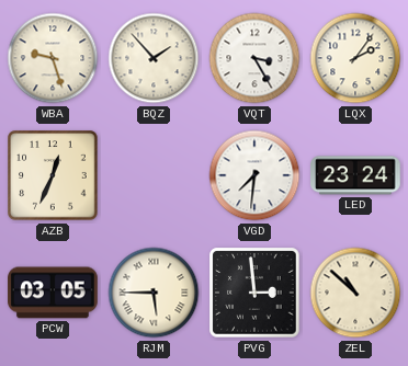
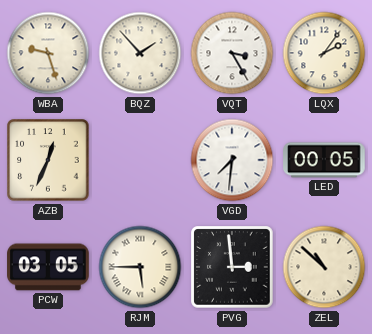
LED: 23:24 -> 00:05
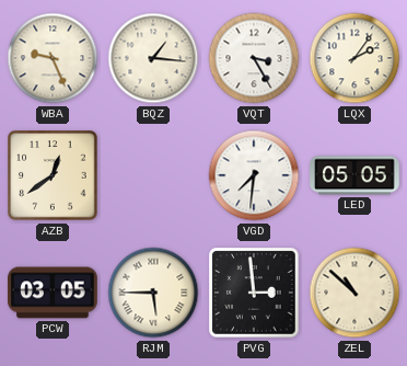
WBA: 9:27 -> 9:26
BQZ: 1:53 -> 1:16
AZB: 12:34 -> 12:39
LED: 00:05 -> 05:05
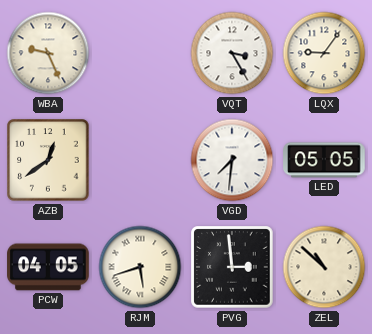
BQZ: 1:16 -> none
LQX: 2:06 -> 9:06
PCW: 03:05 -> 04:05
RJM: 5:45 -> 5:42
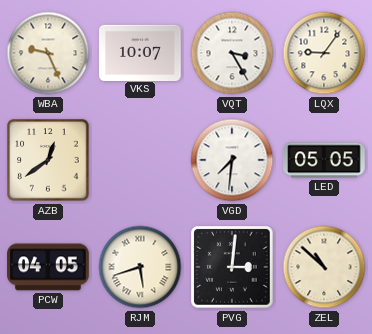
VKS: none -> 10:07
PVG: 2:59 -> 3:01
